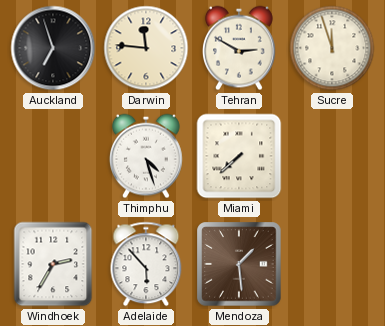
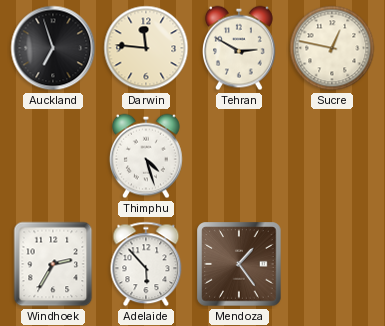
Sucre: 11:57 -> 12:47
Miami: 7:38 -> none
Mendoza: 1:29 -> 1:24
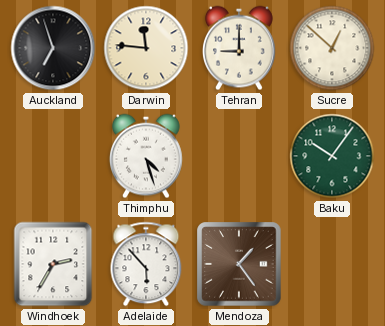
Tehran: 2:50 -> 9:00
Sucre: 12:47 -> 12:52
Baku: none -> 10:06
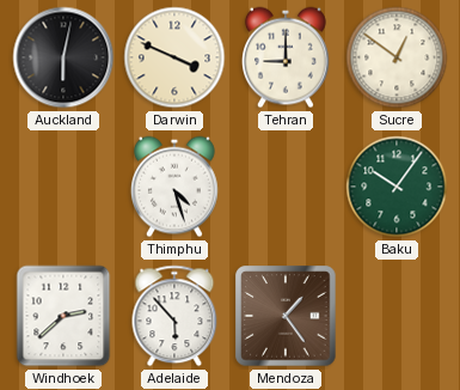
Auckland: 6:57 -> 6:02
Darwin: 11:46 -> 3:49
Sucre: 12:52 -> 12:51
Windhoek: 2:35 -> 2:38
